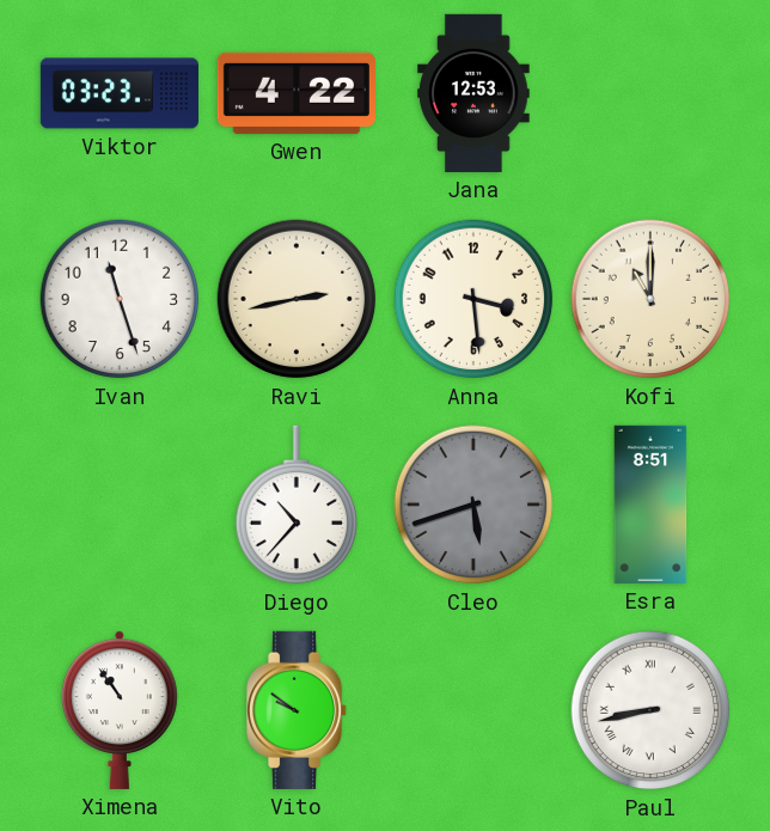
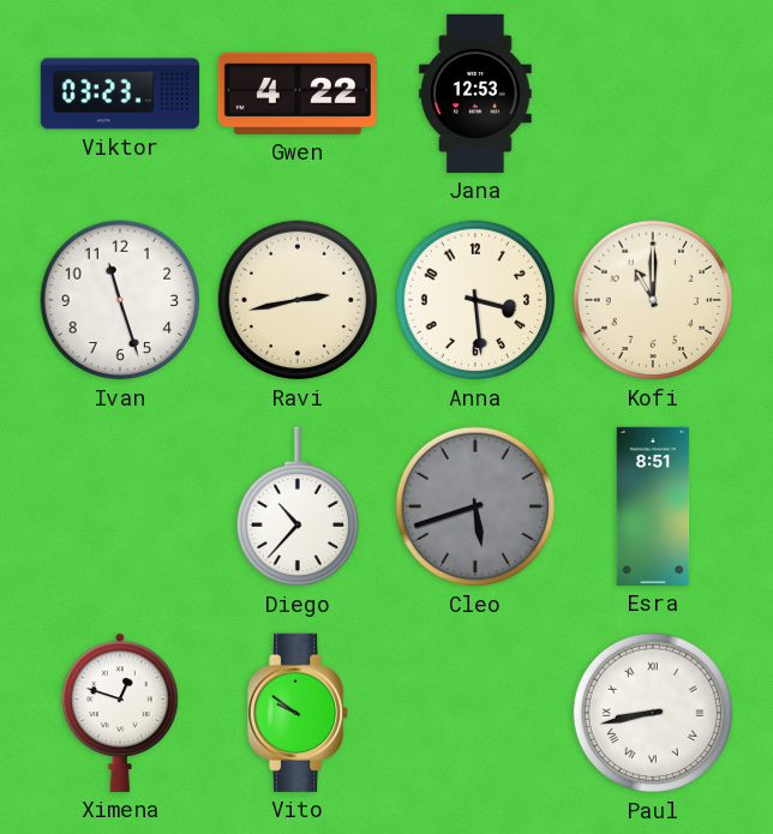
Ximena: 10:54 -> 12:48
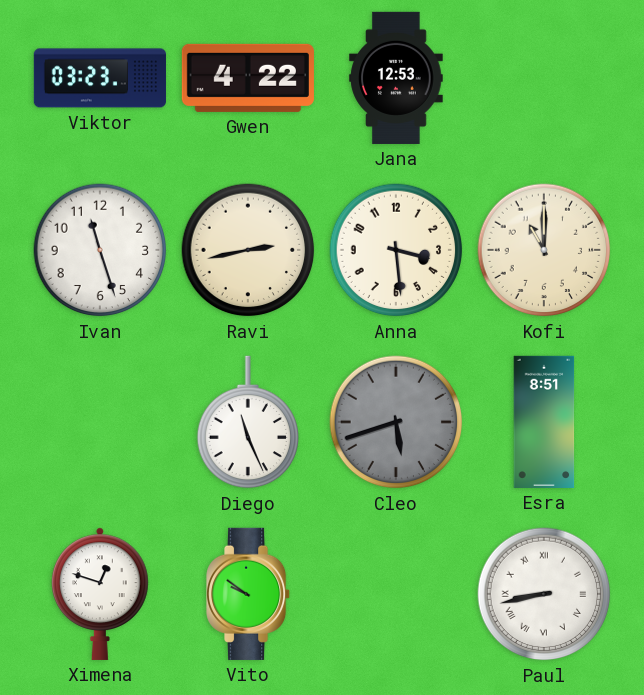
Diego: 10:37 -> 11:26
